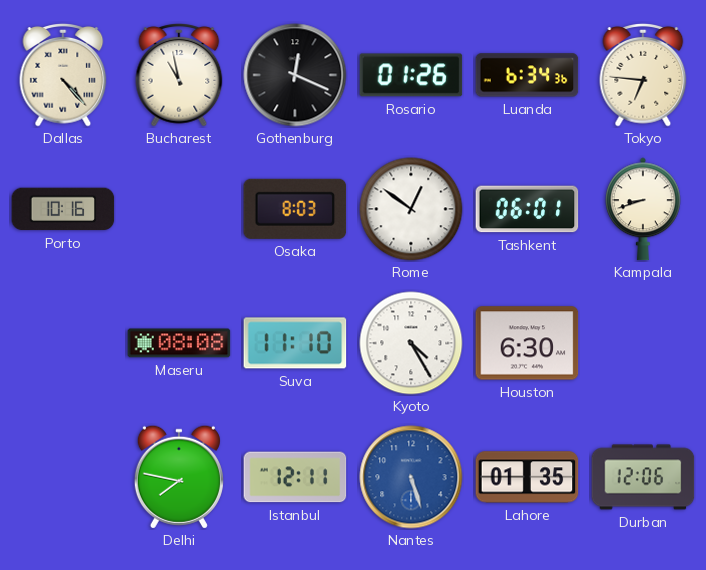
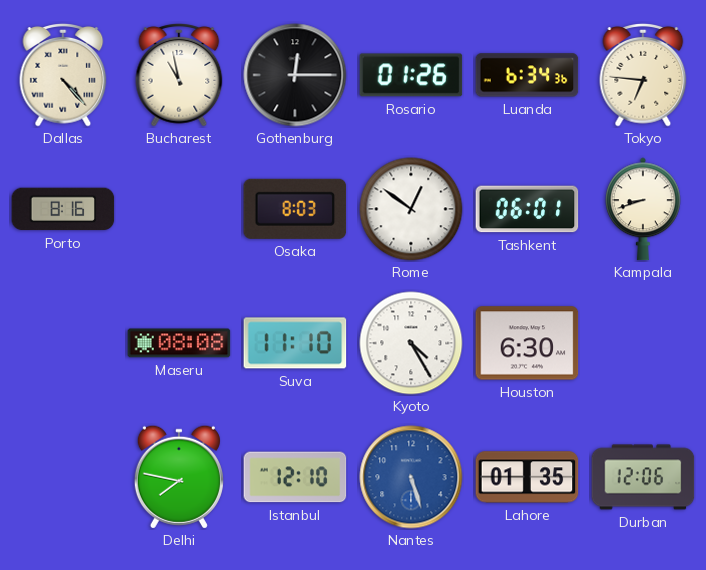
Gothenburg: 12:19 -> 12:15
Porto: 10:16 -> 8:16
Istanbul: 12:11 -> 12:10
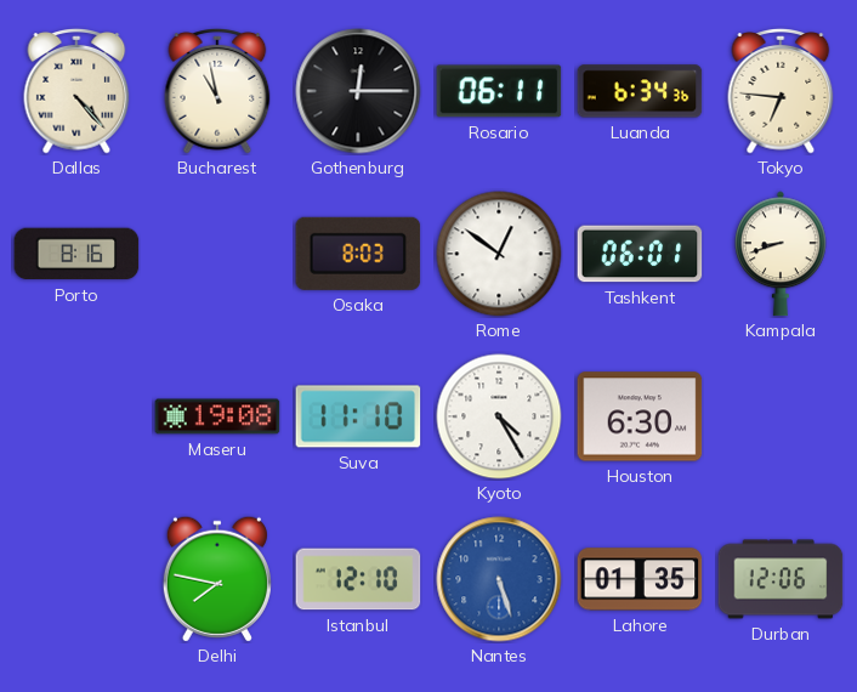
Rosario: 01:26 -> 06:11
Maseru: 08:08 -> 19:08
